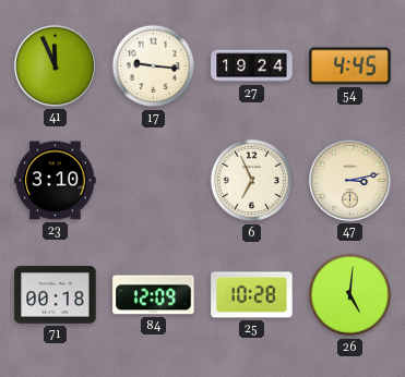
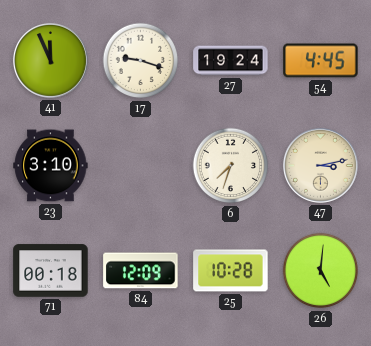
17: 9:16 -> 9:18
6: 6:56 -> 7:33
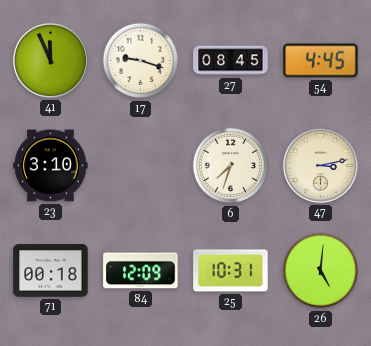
27: 19:24 -> 08:45
25: 10:28 -> 10:31
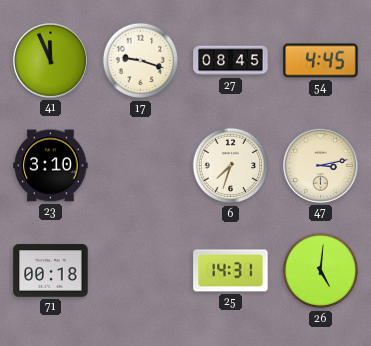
84: 12:09 -> none
25: 10:31 -> 14:31
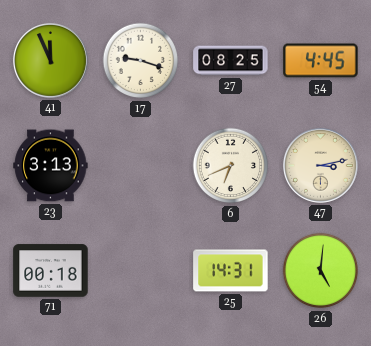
27: 08:45 -> 08:25
23: 3:10 -> 3:13
6: 7:33 -> 6:41
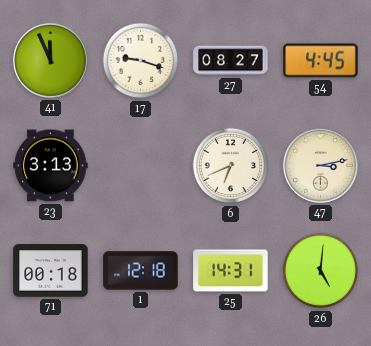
27: 08:25 -> 08:27
1: none -> 12:18
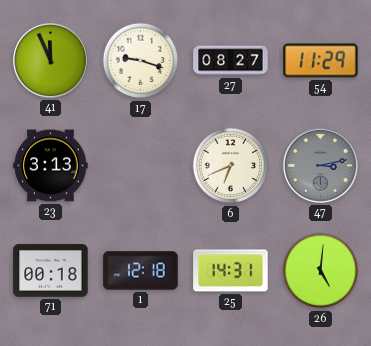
54: 4:45 -> 11:29
47 dial: cream -> grey
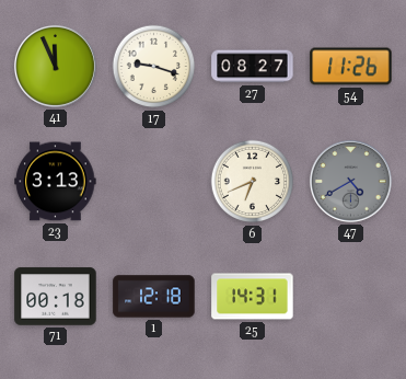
54: 11:29 -> 11:26
47: 3:13 -> 4:40
26: 5:01 -> none
